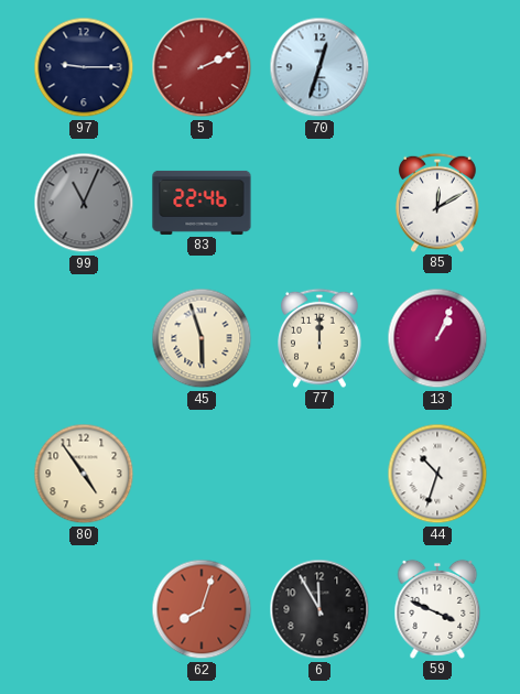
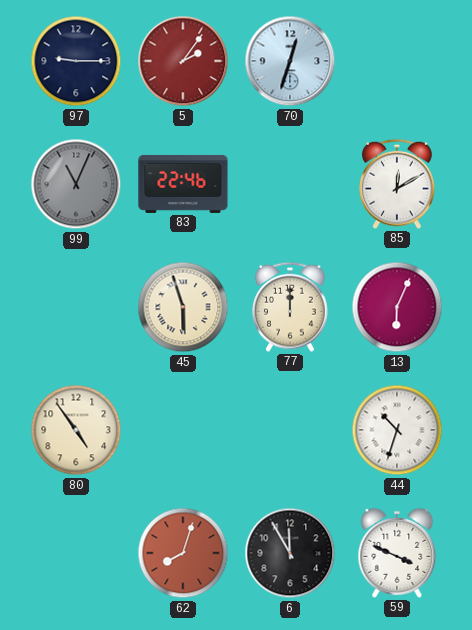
5: 2:11 -> 2:06
13: 1:04 -> 6:04
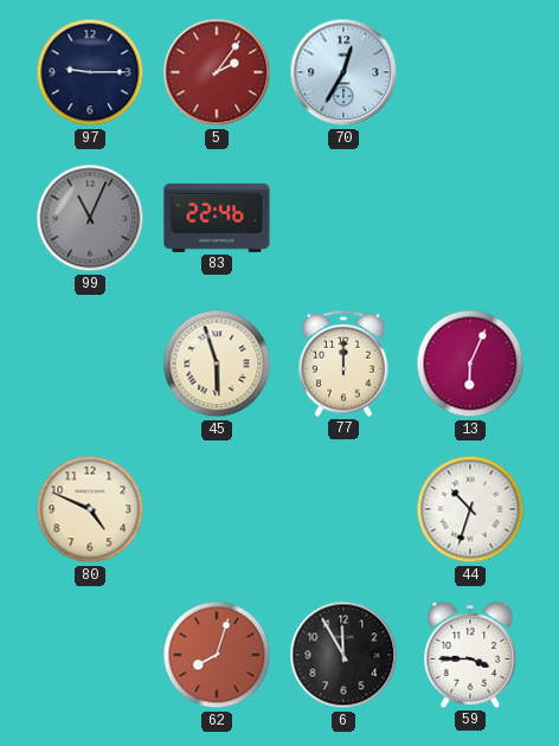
70: 12:33 -> 12:35
85: 12:10 -> none
80: 4:54 -> 4:49
59: 3:49 -> 3:45
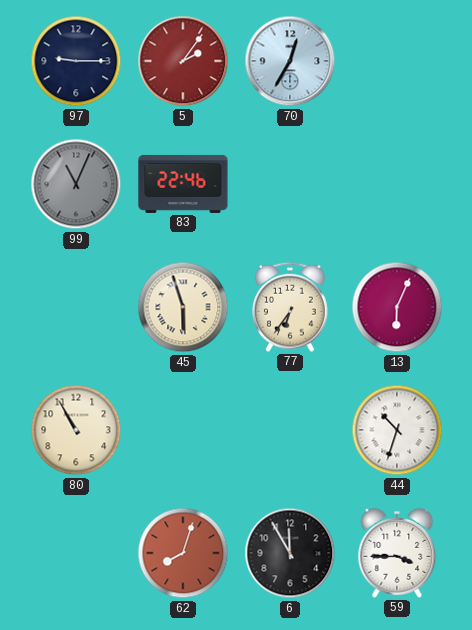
77: 12:00 -> 6:36
80: 4:49 -> 10:55
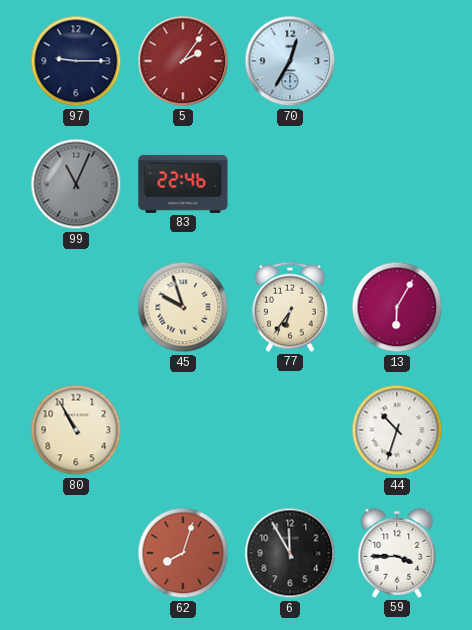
45: 5:57 -> 9:57
13: 6:04 -> 6:05
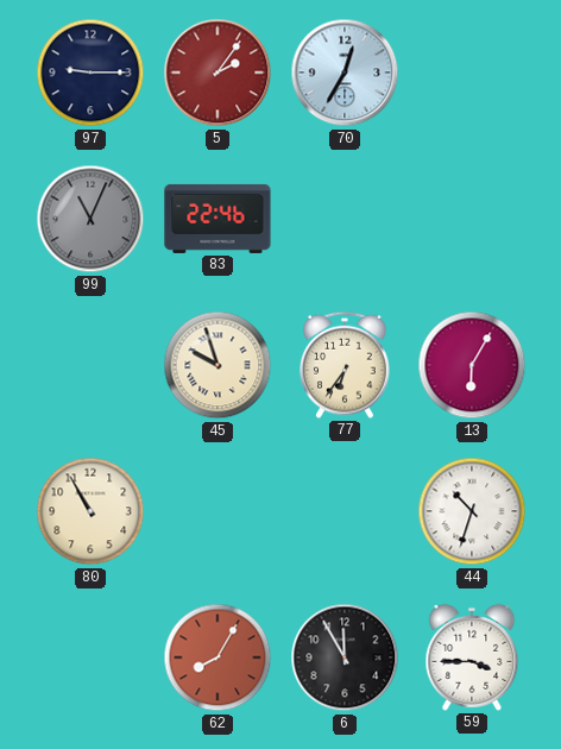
62: 8:03 -> 8:05
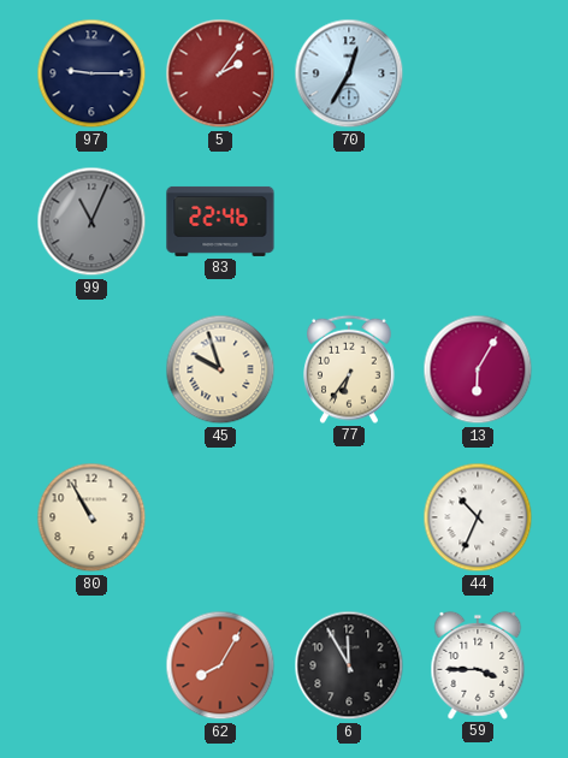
44: 10:33 -> 10:34
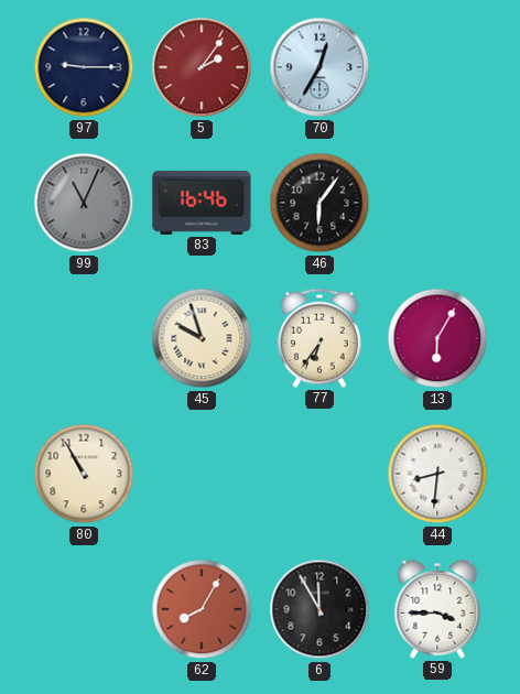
83: 22:46 -> 16:46
46: none -> 6:06
44: 10:34 -> 8:31
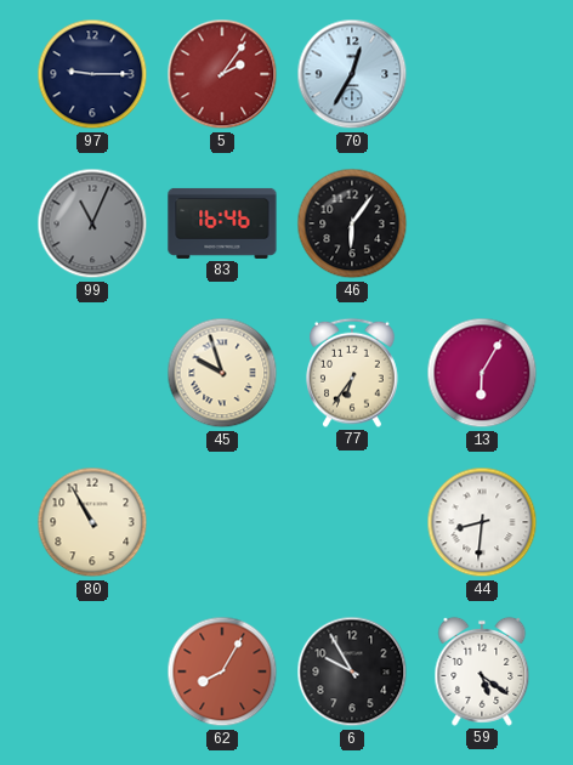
6: 11:55 -> 9:55
59: 3:45 -> 5:21
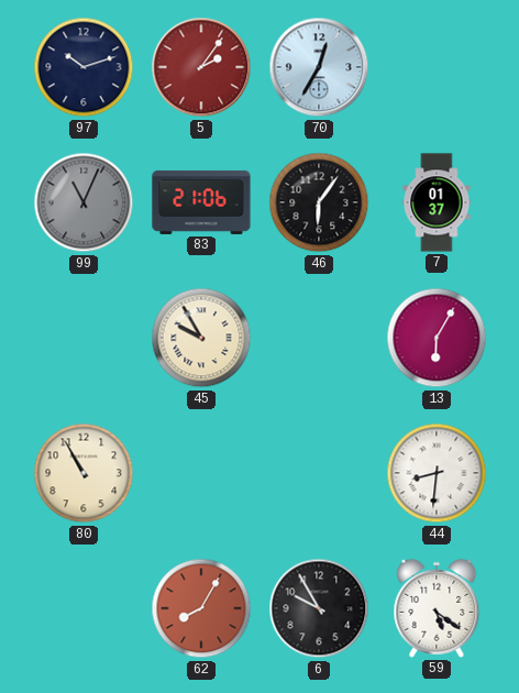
97: 9:15 -> 10:12
83: 16:46 -> 21:06
7: none -> 01:37
45: 9:57 -> 9:55
77: 6:36 -> none
